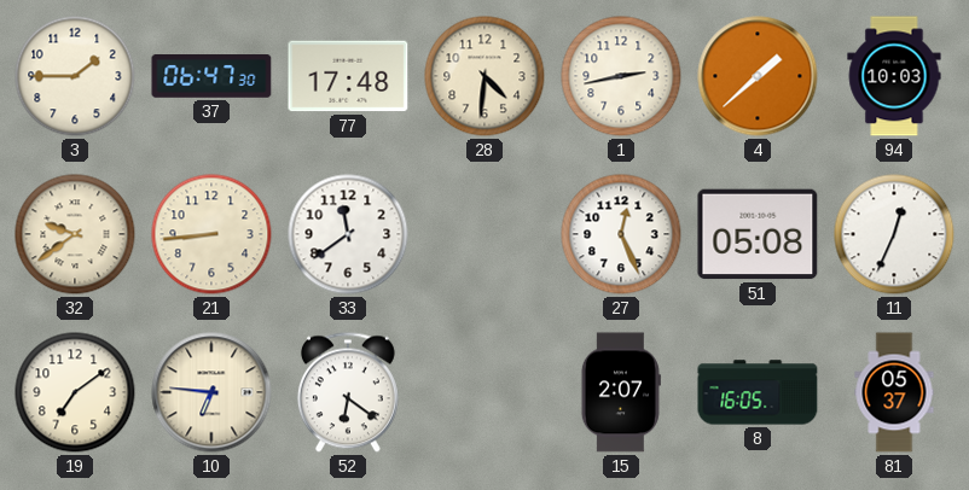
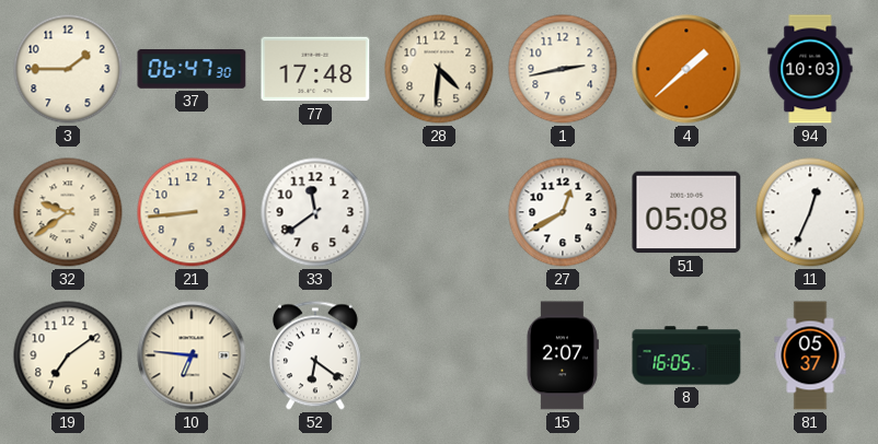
27: 12:26 -> 12:40
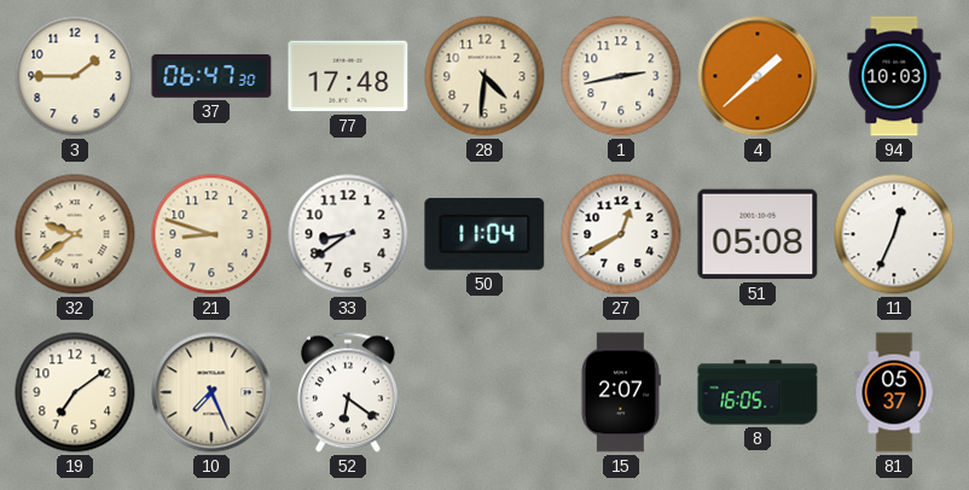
21: 8:44 -> 8:48
33: 11:39 -> 8:39
50: none -> 11:04
10: 6:46 -> 7:26
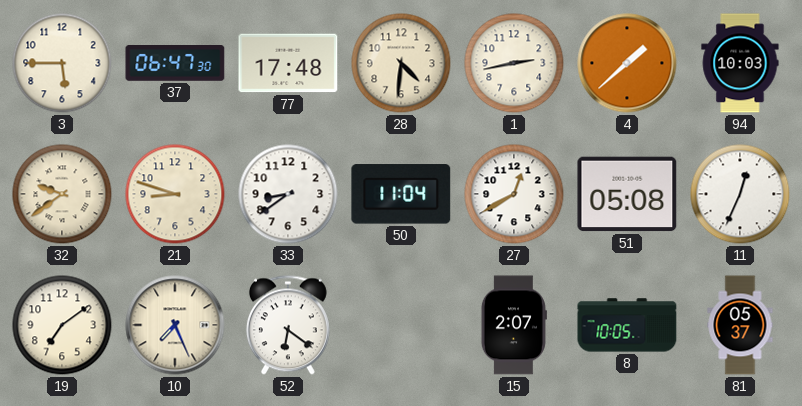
3: 1:45 -> 5:45
8: 16:05 -> 10:05
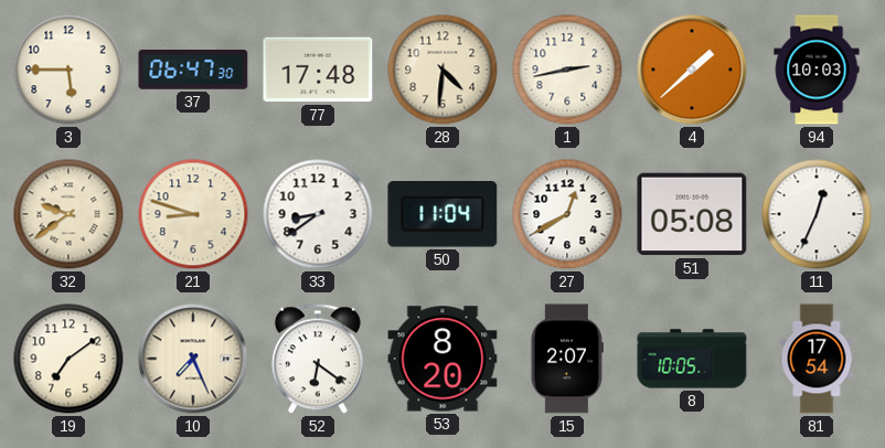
53: none -> 8:20
81: 05:37 -> 17:54
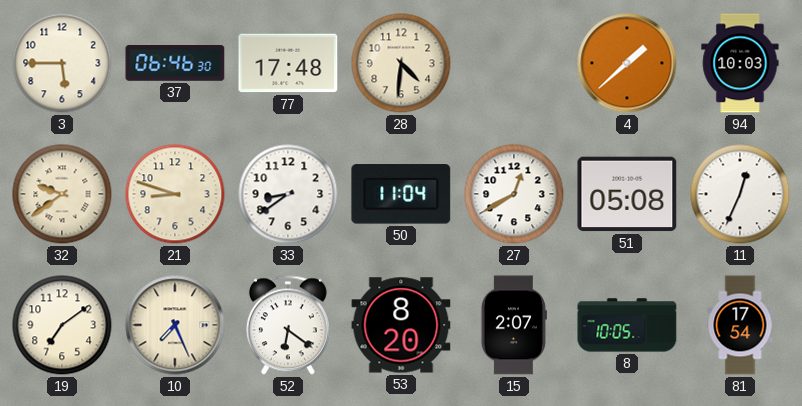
37: 06:47 -> 06:46
1: 2:43 -> none
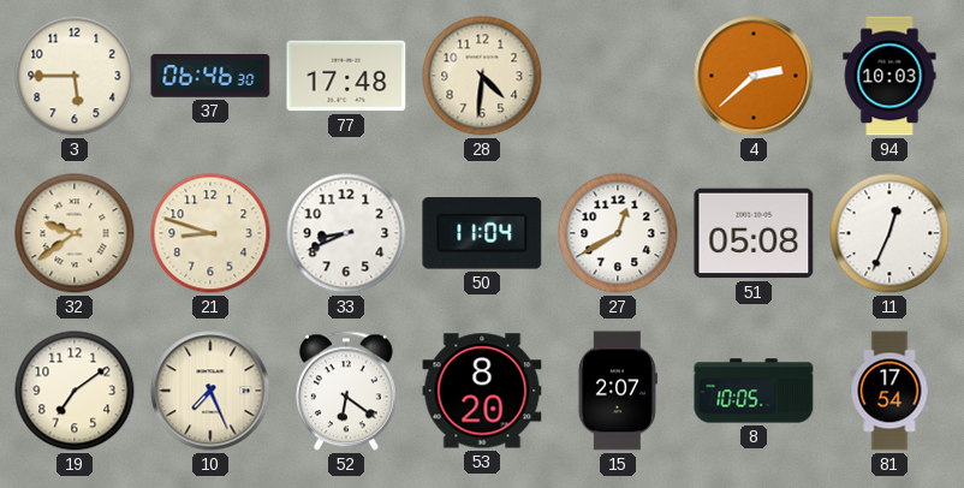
4: 1:38 -> 2:38
33: 8:39 -> 8:41
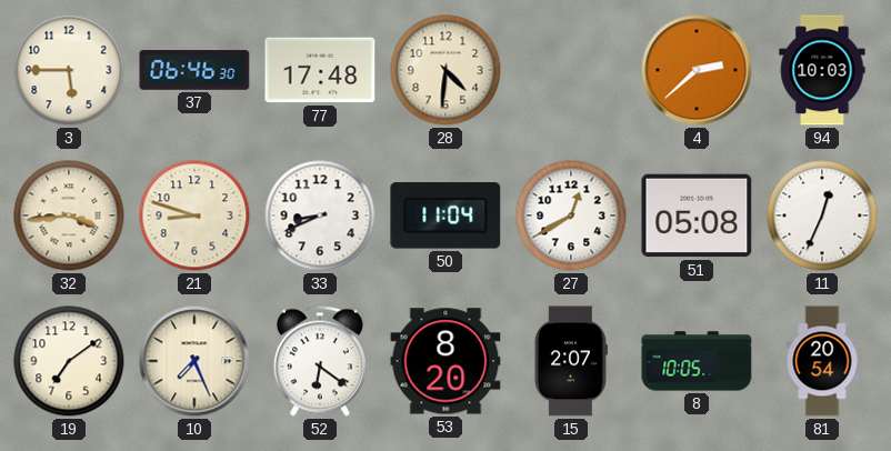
32: 9:39 -> 3:44
81: 17:54 -> 20:54
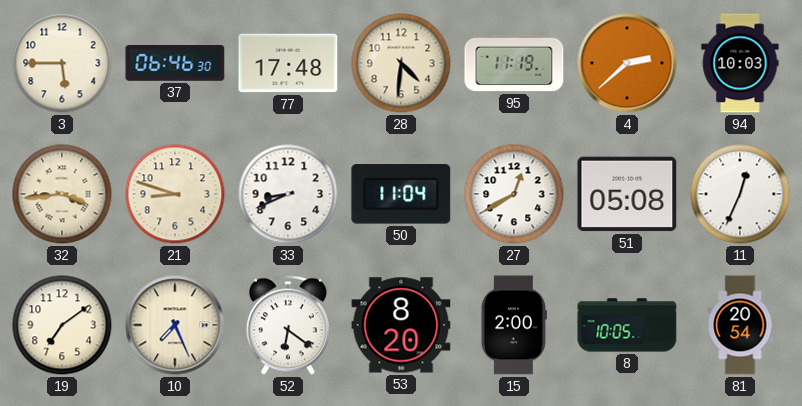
95: none -> 11:19
15: 2:07 -> 2:00
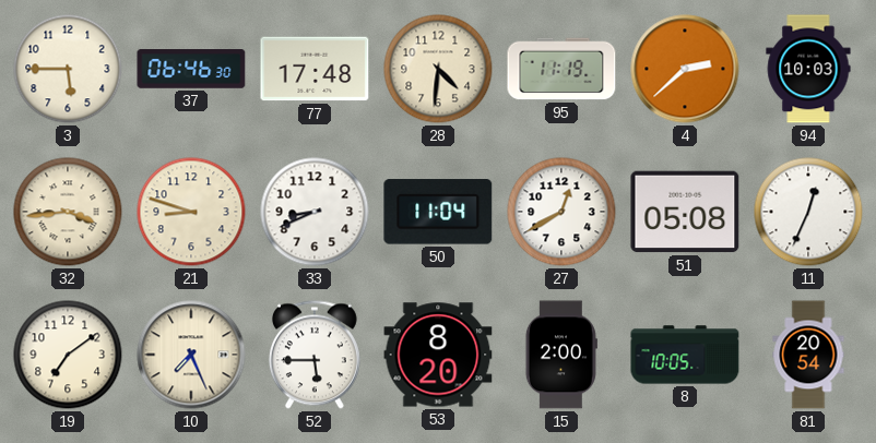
52: 6:21 -> 5:45
